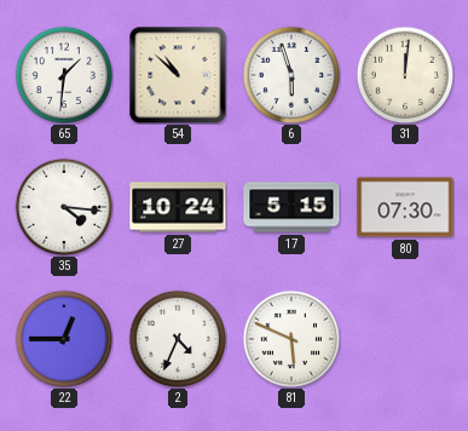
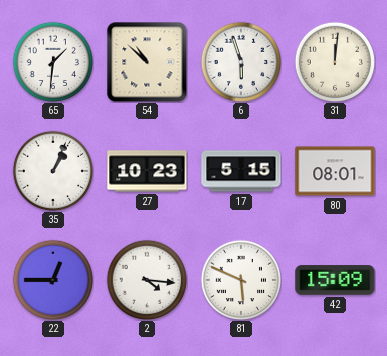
35: 4:16 -> 1:04
27: 10:24 -> 10:23
80: 07:30 -> 08:01
2: 4:34 -> 4:16
42: none -> 15:09
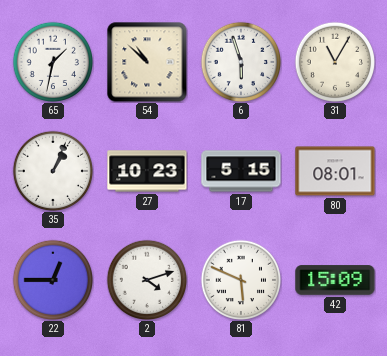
65: 1:31 -> 1:32
31: 12:01 -> 11:05
2: 4:16 -> 4:12
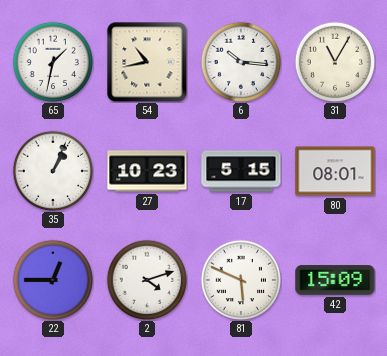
54: 10:52 -> 10:43
6: 5:57 -> 10:16
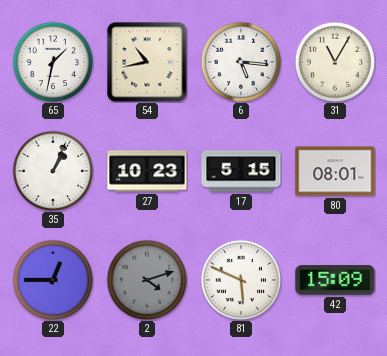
6: 10:16 -> 5:16
2 dial: white -> grey
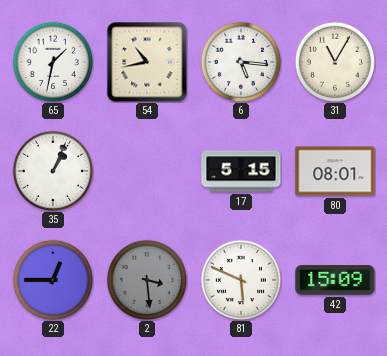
27: 10:23 -> none
2: 4:12 -> 3:29
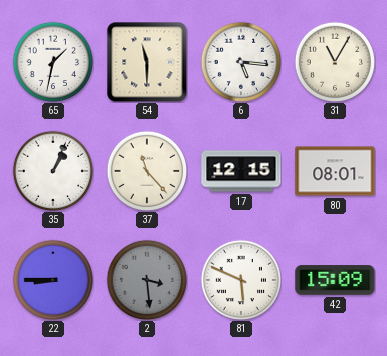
54: 10:43 -> 11:30
37: none -> 11:23
17: 5:15 -> 12:15
22: 12:45 -> 8:45
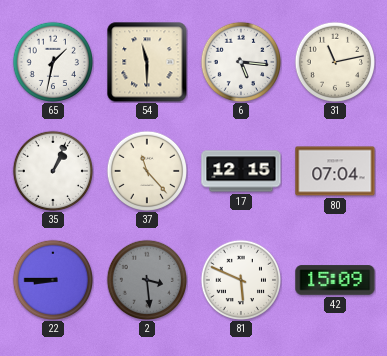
31: 11:05 -> 11:13
80: 08:01 -> 07:04
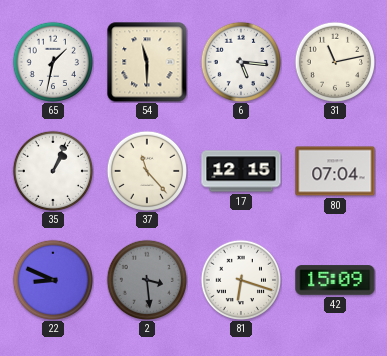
22: 8:45 -> 8:49
81: 5:49 -> 6:18
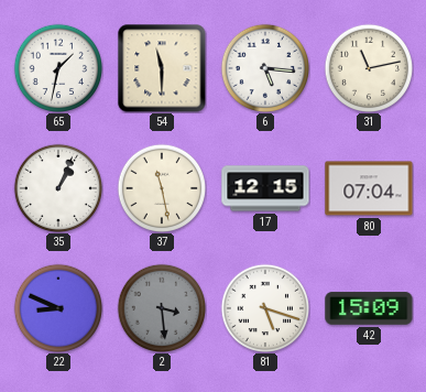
37: 11:23 -> 11:28
81: 6:18 -> 5:18
